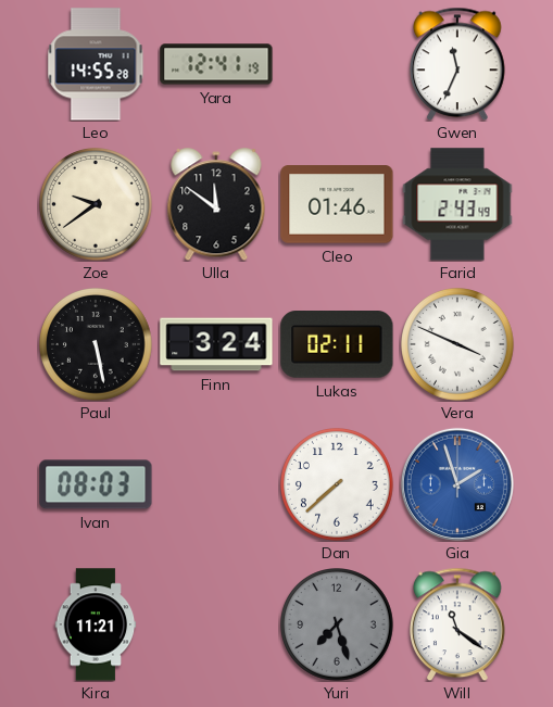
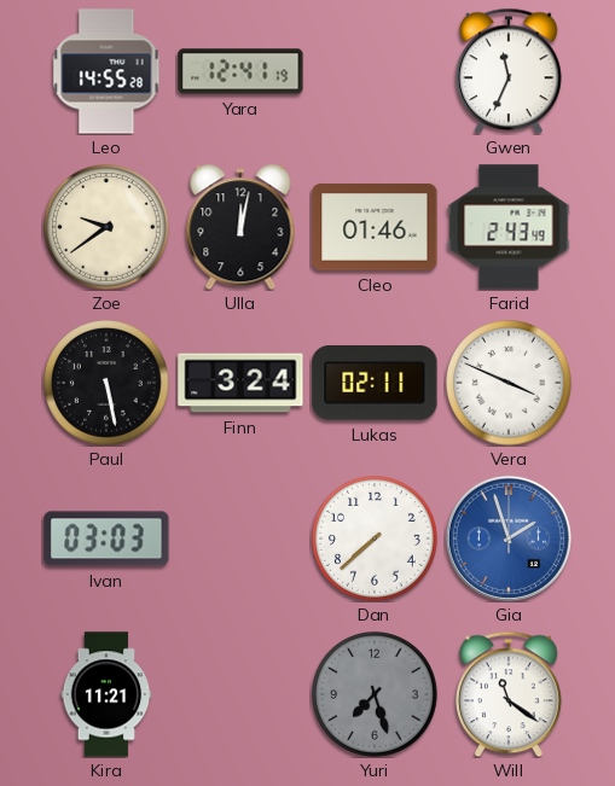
Ulla: 11:51 -> 12:02
Ivan: 08:03 -> 03:03
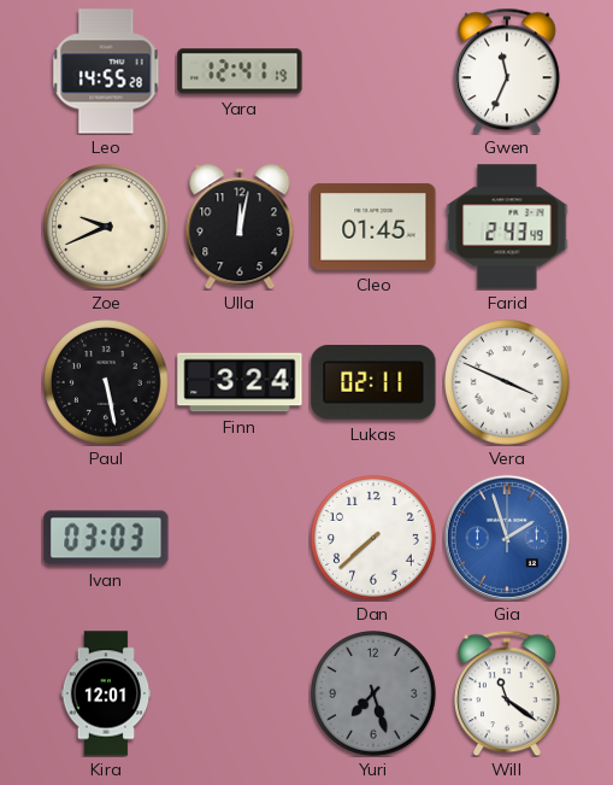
Zoe: 9:39 -> 9:41
Cleo: 01:46 -> 01:45
Kira: 11:21 -> 12:01
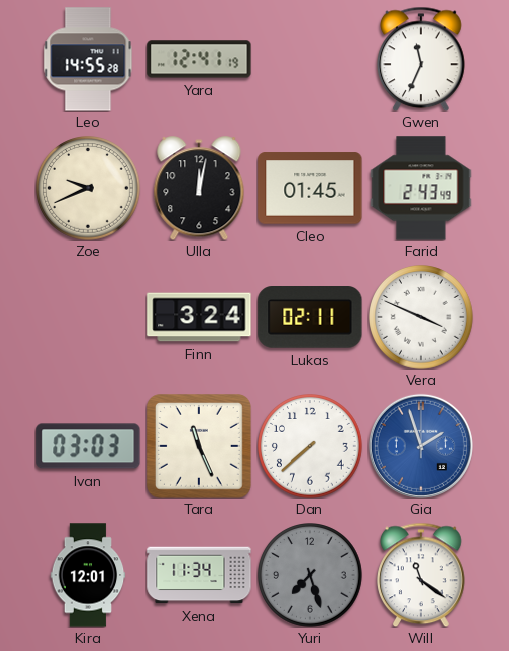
Paul: 5:28 -> none
Tara: none -> 11:26
Xena: none -> 11:34
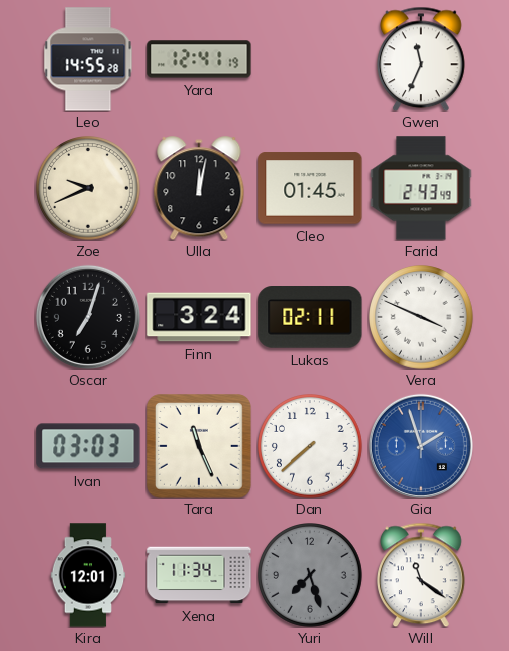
Oscar: none -> 7:03
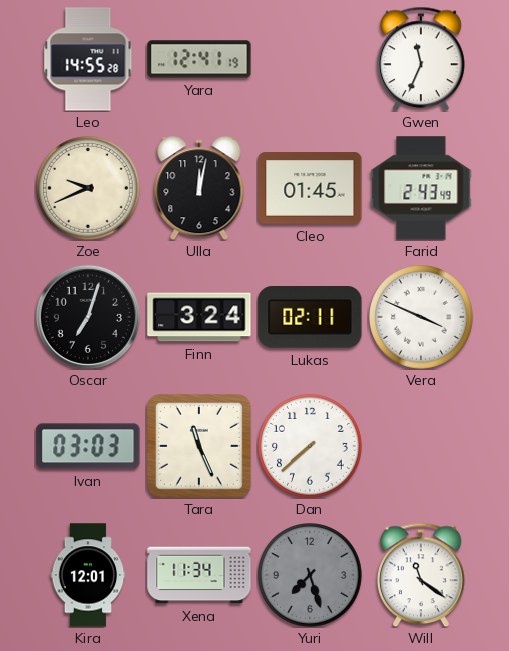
Gia: 1:57 -> none
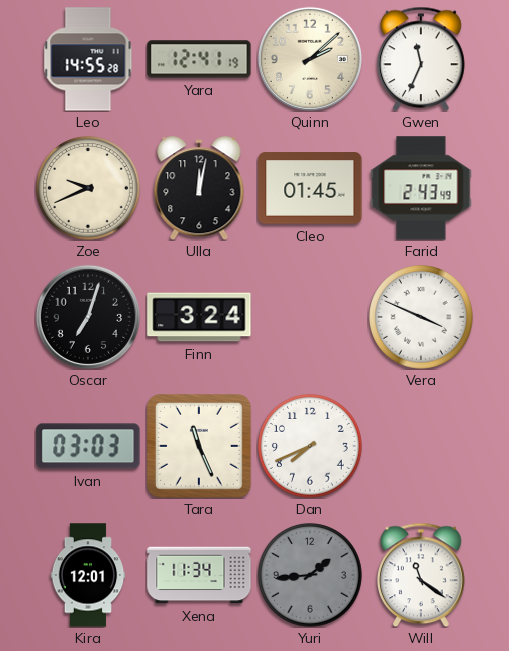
Quinn: none -> 2:08
Lukas: 02:11 -> none
Dan: 7:38 -> 7:41
Yuri: 7:27 -> 1:44
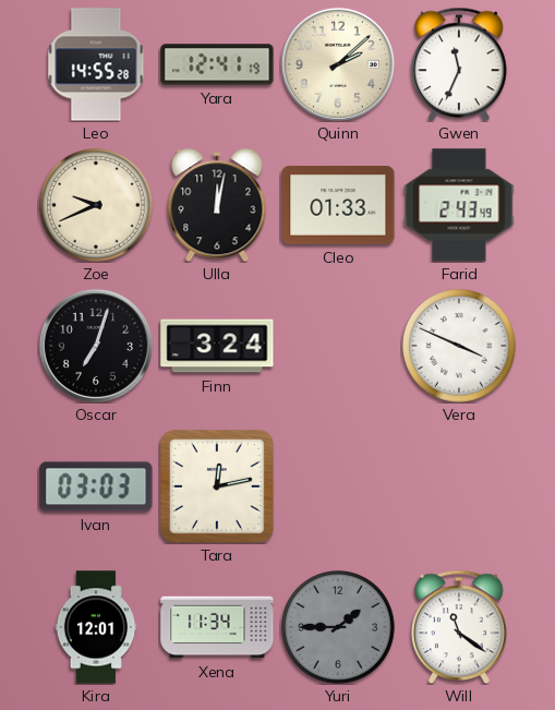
Cleo: 01:45 -> 01:33
Tara: 11:26 -> 12:13
Dan: 7:41 -> none
Yuri: 1:44 -> 1:45
